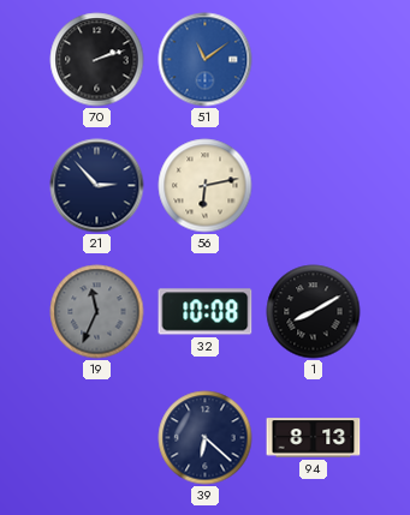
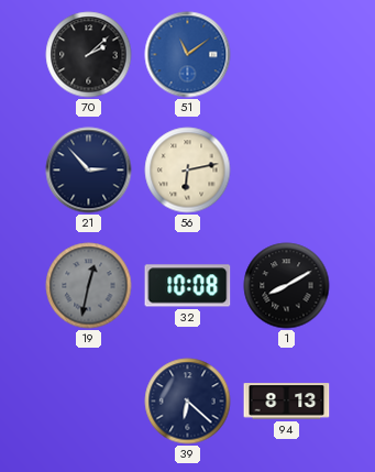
70: 2:12 -> 2:08
19: 11:34 -> 12:32
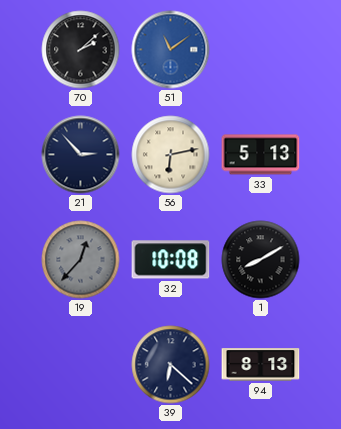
33: none -> 5:13
19: 12:32 -> 12:37
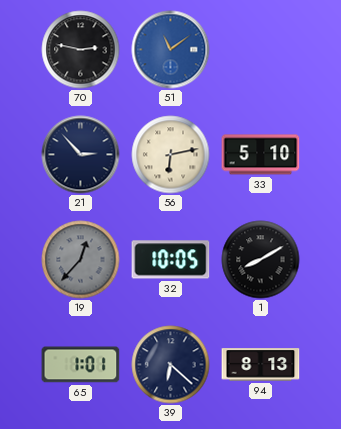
70: 2:08 -> 2:47
33: 5:13 -> 5:10
32: 10:08 -> 10:05
65: none -> 1:01
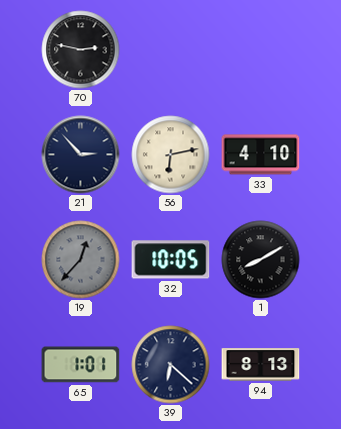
51: 11:09 -> none
33: 5:10 -> 4:10
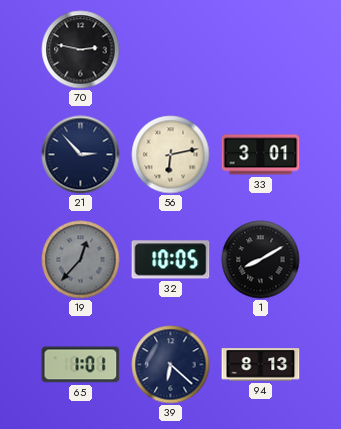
33: 4:10 -> 3:01
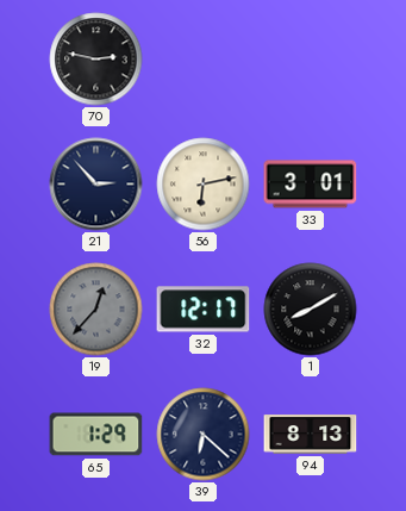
32: 10:05 -> 12:17
65: 1:01 -> 1:29
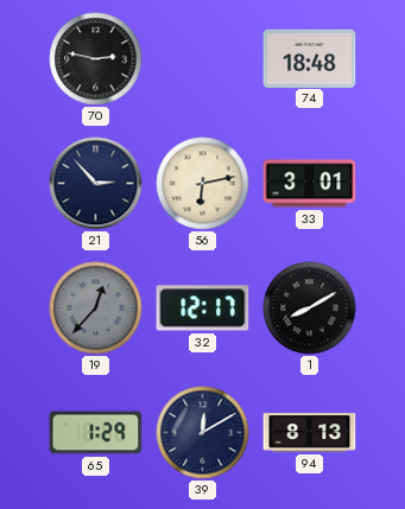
74: none -> 18:48
39: 6:22 -> 12:10
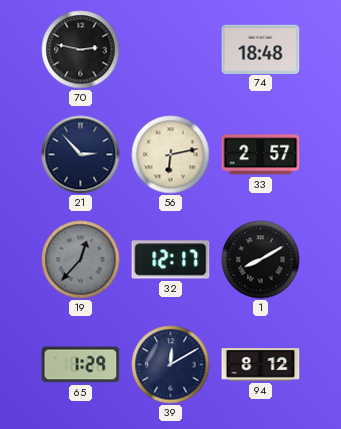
33: 3:01 -> 2:57
94: 8:13 -> 8:12
